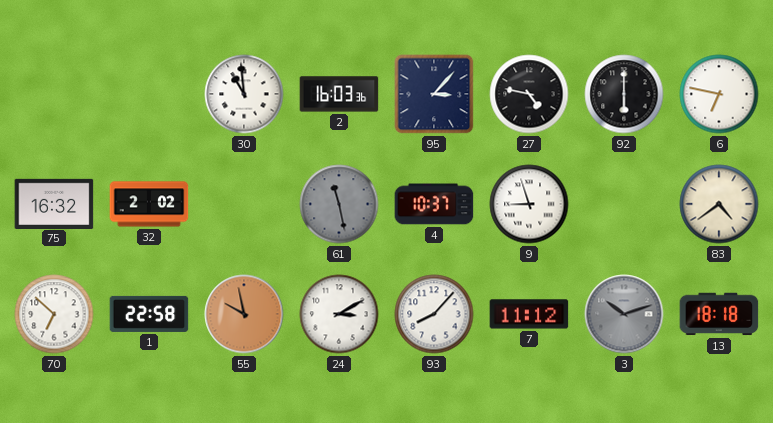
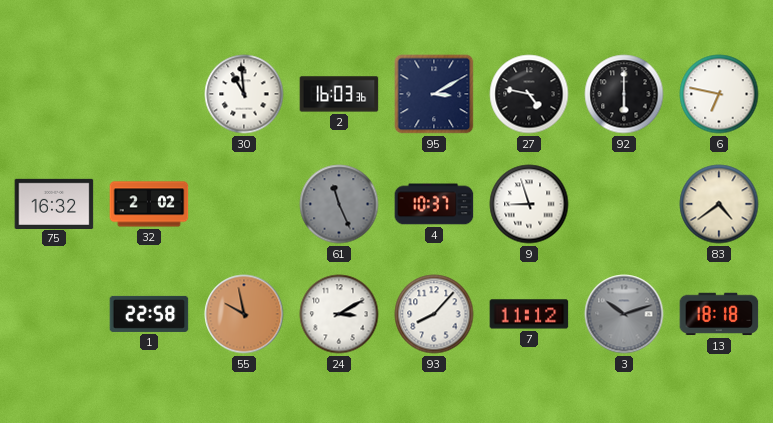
95: 3:07 -> 3:10
61: 11:28 -> 11:26
70: 6:52 -> none
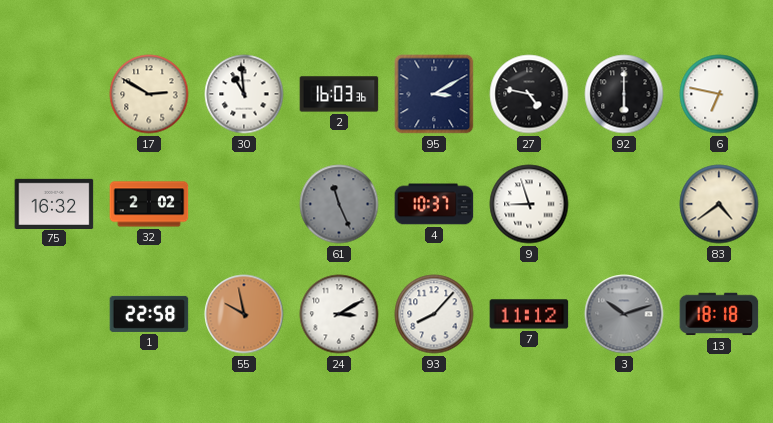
17: none -> 2:50
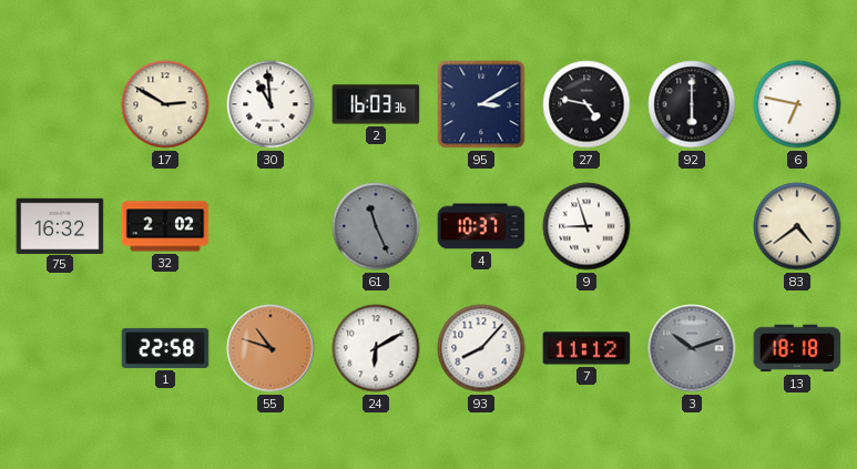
55: 9:58 -> 10:48
24: 3:10 -> 6:10
